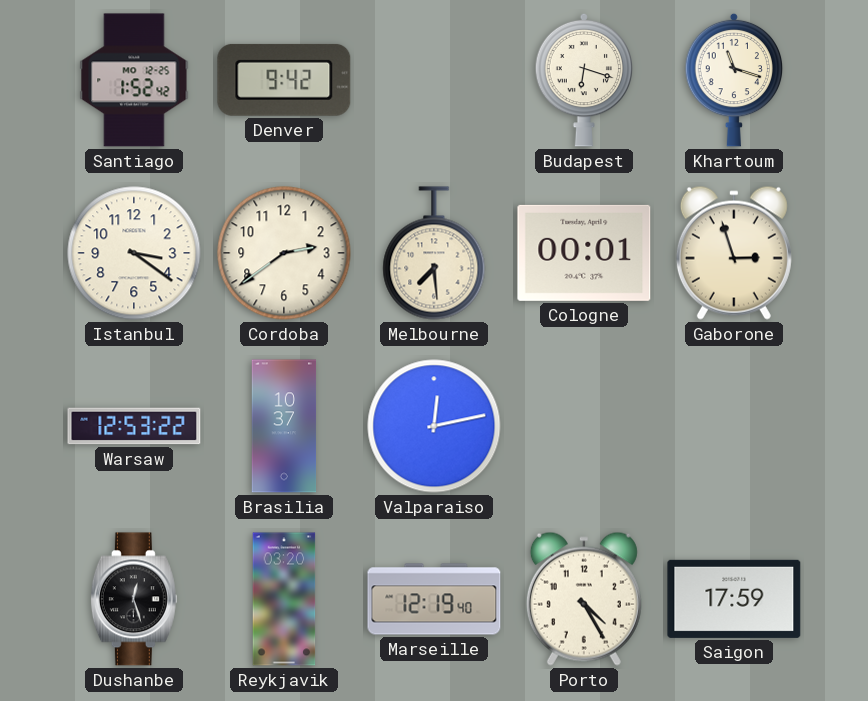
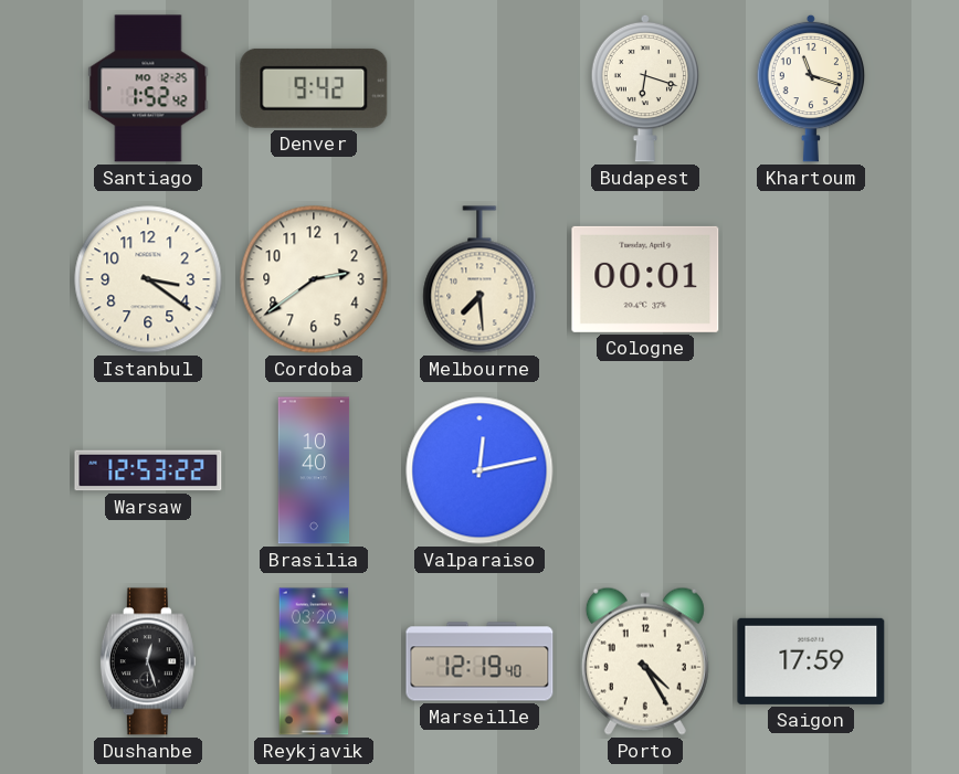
Gaborone: 2:57 -> none
Brasilia: 10:37 -> 10:40
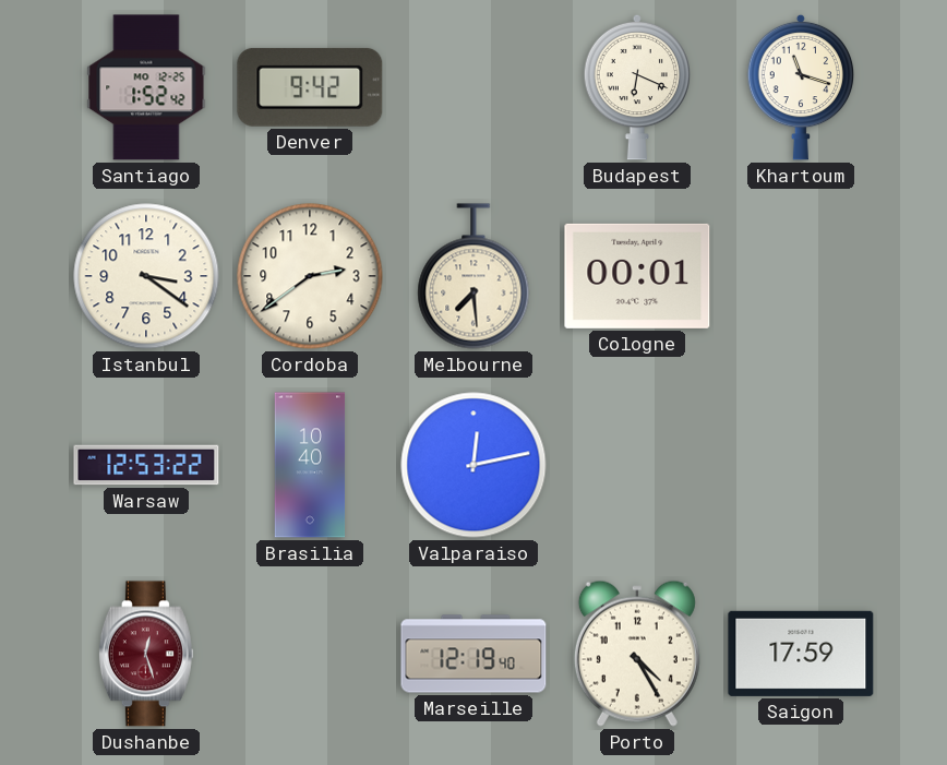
Budapest: 6:18 -> 6:19
Dushanbe dial: black -> burgundy
Reykjavik: 03:20 -> none
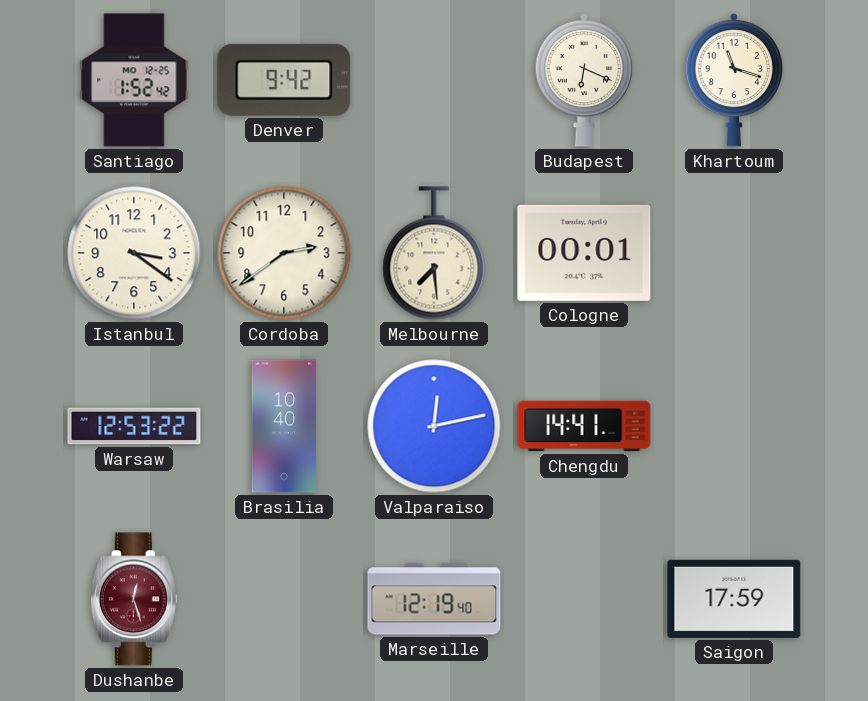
Chengdu: none -> 14:41
Porto: 4:25 -> none
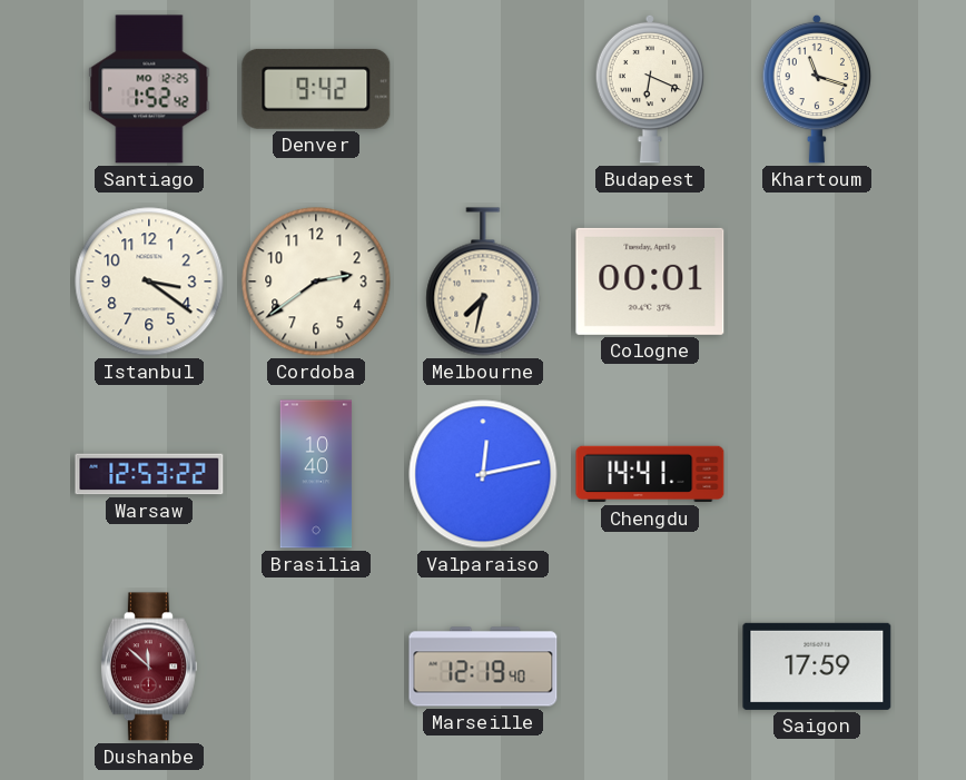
Melbourne: 7:29 -> 7:32
Dushanbe: 12:27 -> 11:52
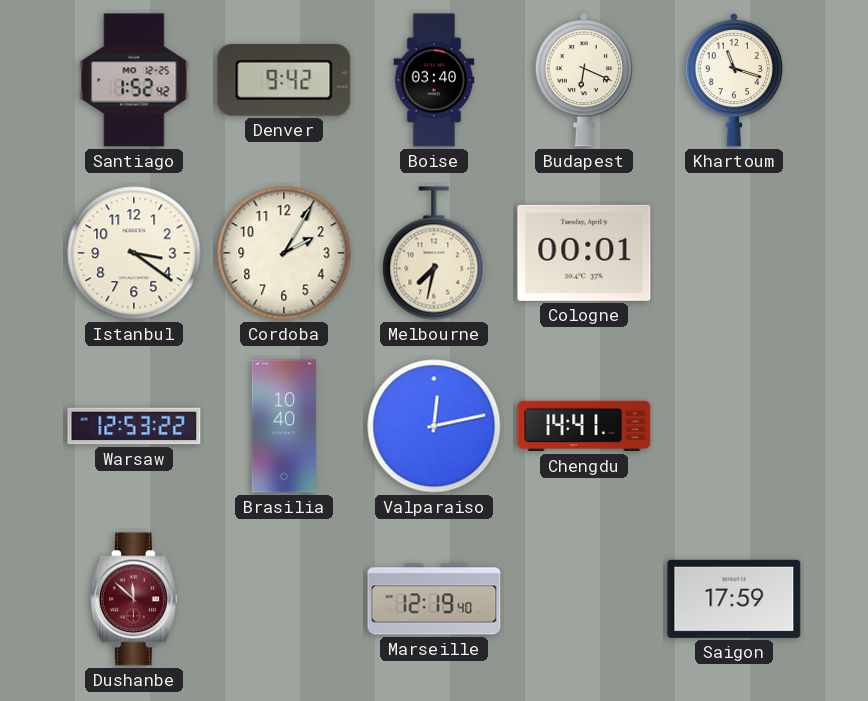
Boise: none -> 03:40
Cordoba: 2:39 -> 2:05
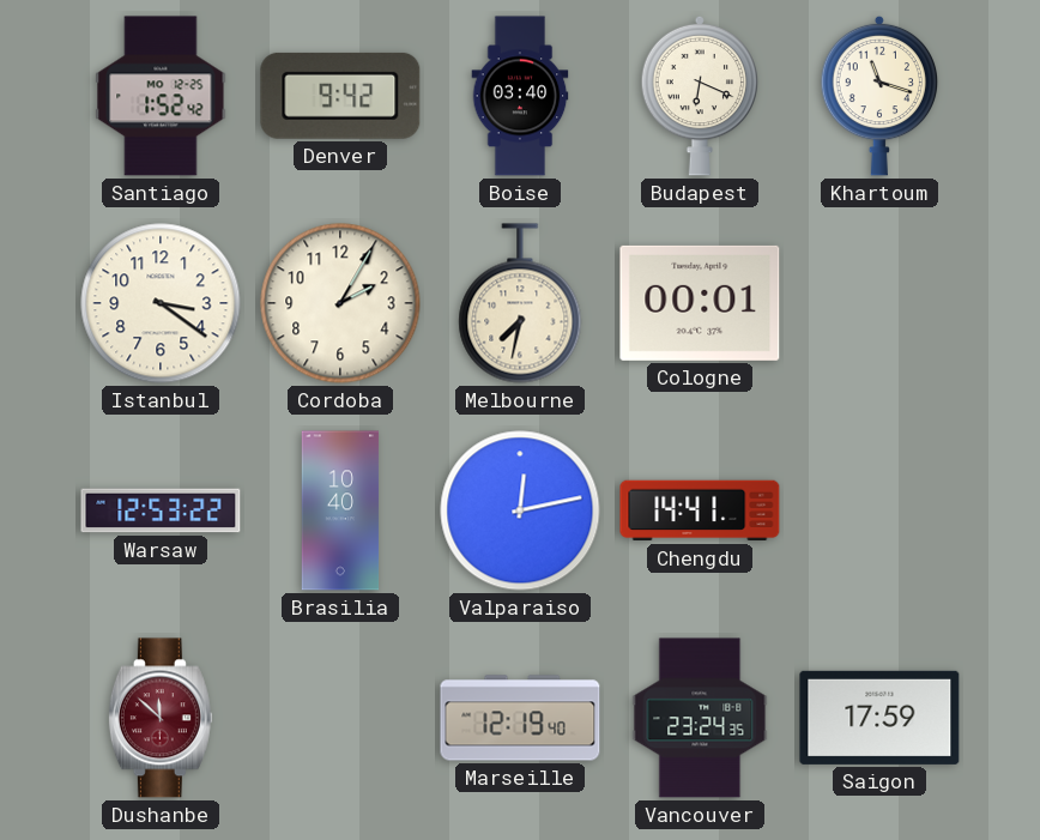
Vancouver: none -> 23:24
